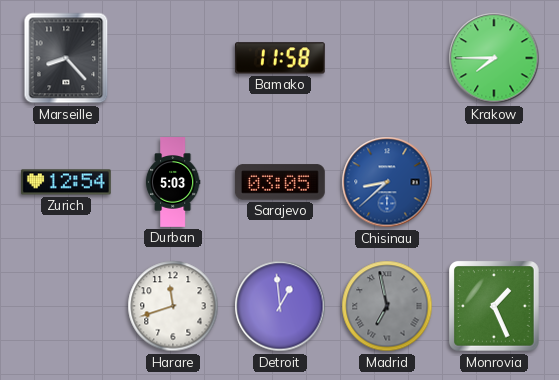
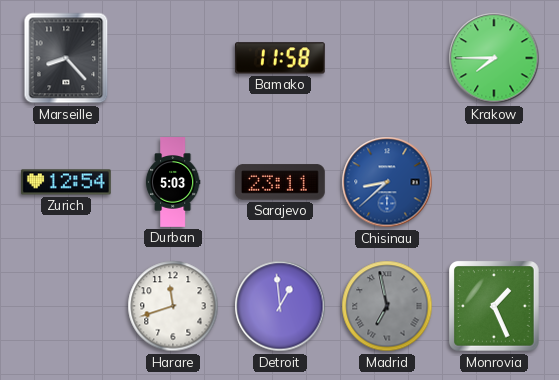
Sarajevo: 03:05 -> 23:11
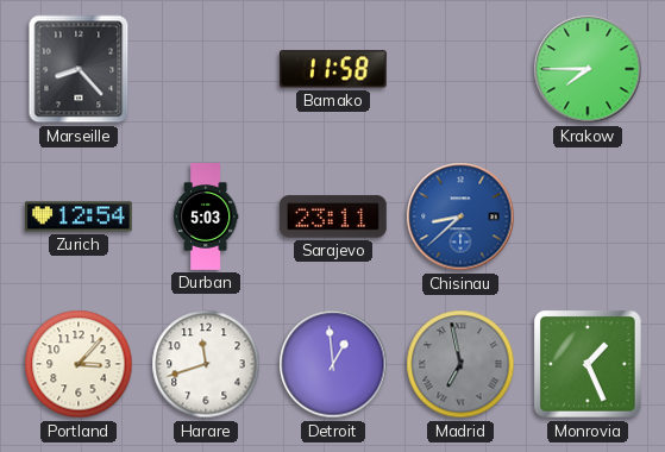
Portland: none -> 3:07
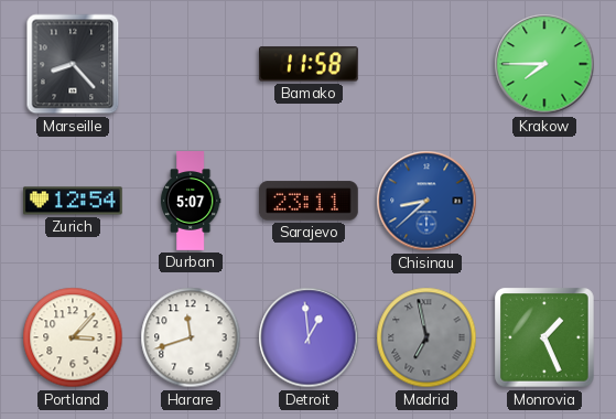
Durban: 5:03 -> 5:07
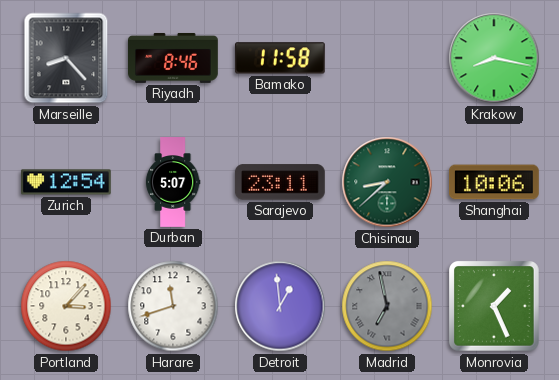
Riyadh: none -> 8:46
Krakow: 7:45 -> 8:17
Chisinau dial: blue -> green
Shanghai: none -> 10:06
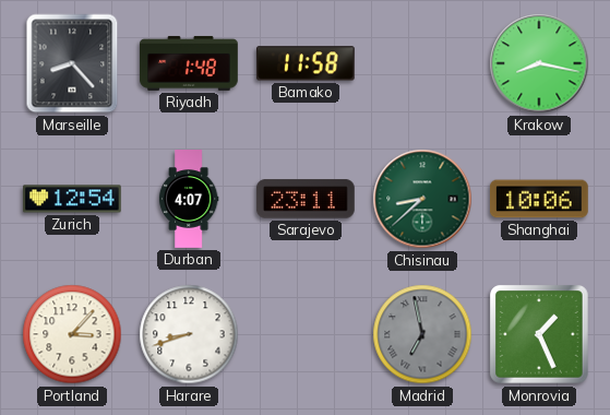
Riyadh: 8:46 -> 1:48
Durban: 5:07 -> 4:07
Harare: 11:42 -> 8:42
Detroit: 12:59 -> none
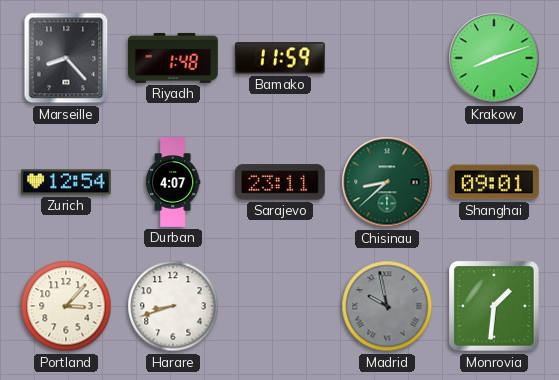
Bamako: 11:58 -> 11:59
Krakow: 8:17 -> 8:12
Shanghai: 10:06 -> 09:01
Madrid: 6:58 -> 9:58
Monrovia: 1:26 -> 1:31
